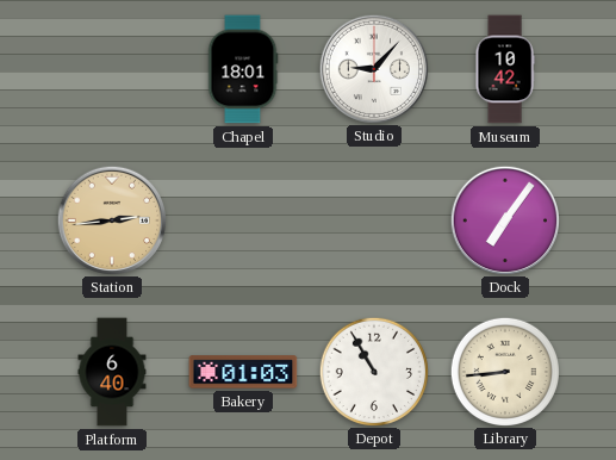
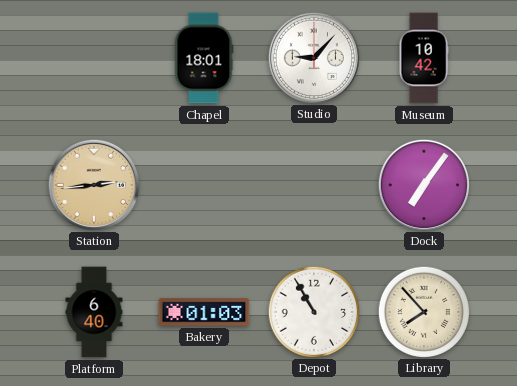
Library: 8:44 -> 7:53
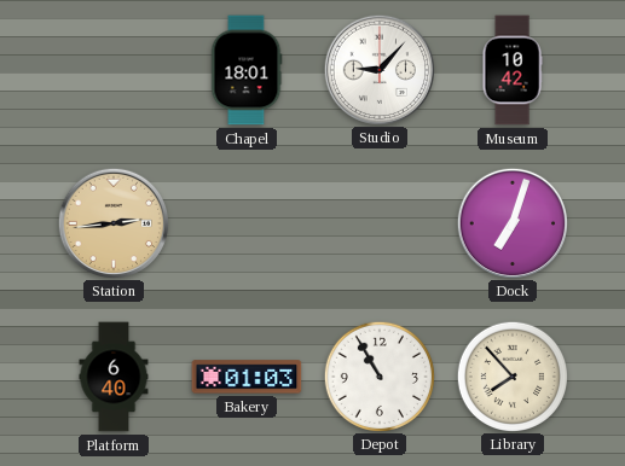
Dock: 7:06 -> 7:03
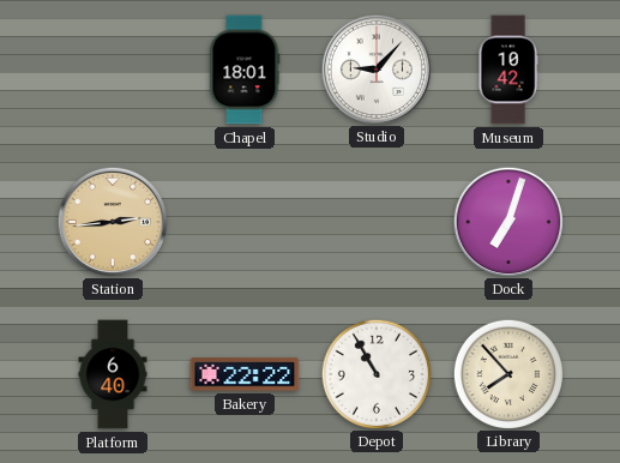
Bakery: 01:03 -> 22:22
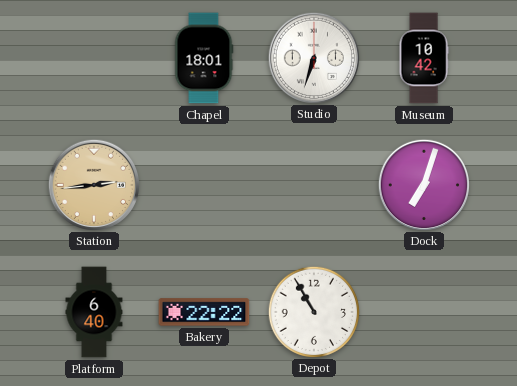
Studio: 9:07 -> 6:33
Library: 7:53 -> none
